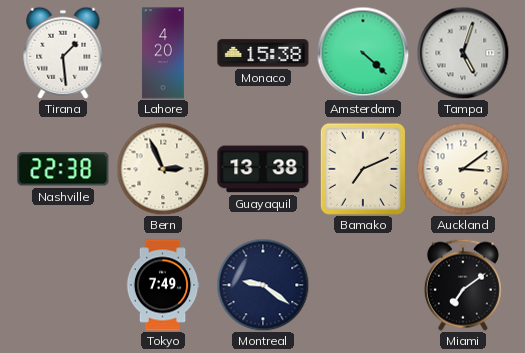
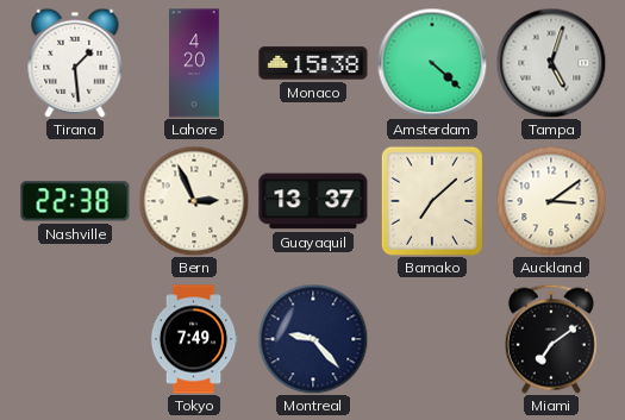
Guayaquil: 13:38 -> 13:37
Bamako: 7:11 -> 7:08
Montreal: 9:21 -> 9:23
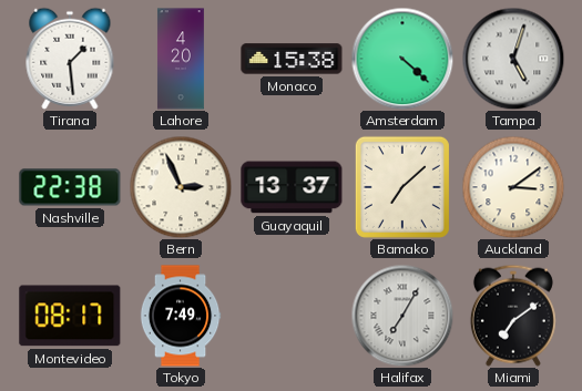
Montevideo: none -> 08:17
Montreal: 9:23 -> none
Halifax: none -> 7:05
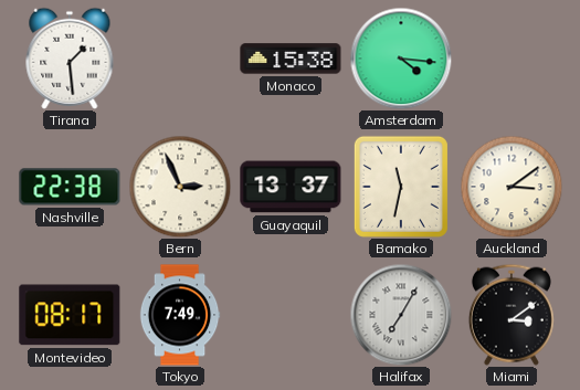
Lahore: 4:20 -> none
Amsterdam: 4:22 -> 4:16
Tampa: 5:03 -> none
Bamako: 7:08 -> 11:32
Miami: 7:09 -> 3:09
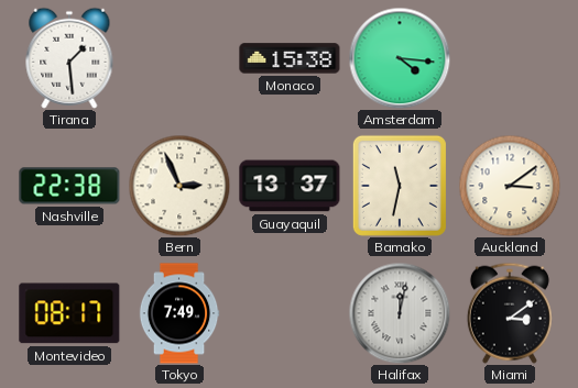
Halifax: 7:05 -> 12:02
